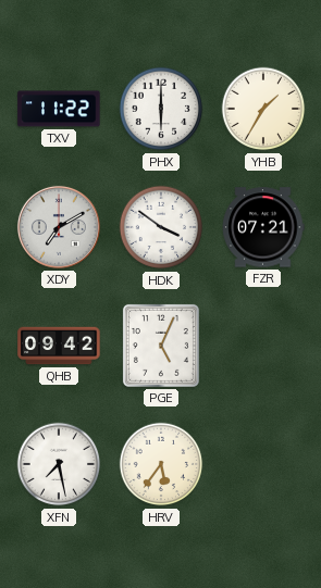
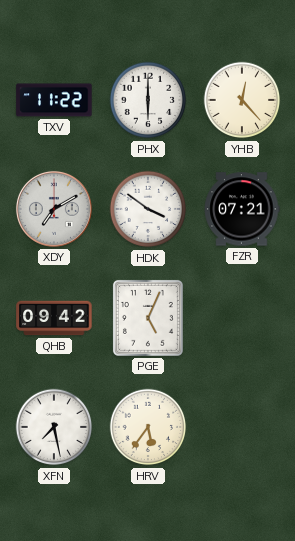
YHB: 1:35 -> 12:23
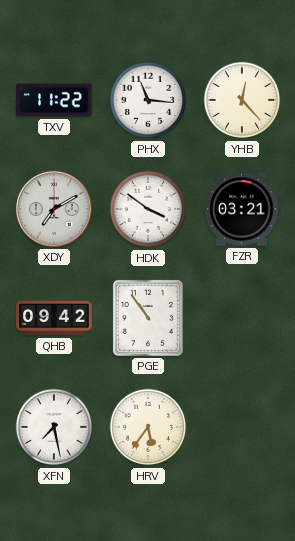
PHX: 6:00 -> 11:16
FZR: 07:21 -> 03:21
PGE: 5:04 -> 10:54
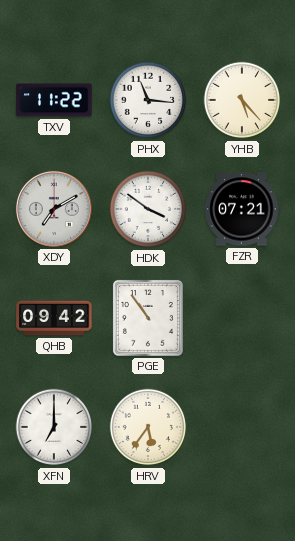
YHB: 12:23 -> 5:23
FZR: 03:21 -> 07:21
XFN: 7:28 -> 7:00
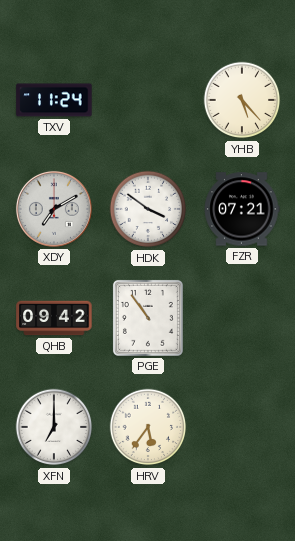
TXV: 11:22 -> 11:24
PHX: 11:16 -> none
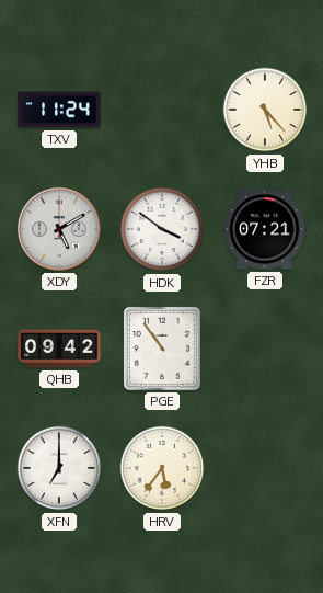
XDY: 7:10 -> 5:10
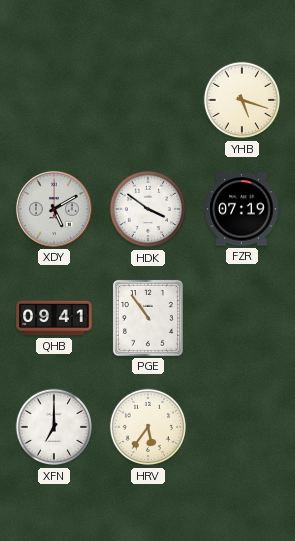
TXV: 11:24 -> none
YHB: 5:23 -> 5:18
FZR: 07:21 -> 07:19
QHB: 09:42 -> 09:41
